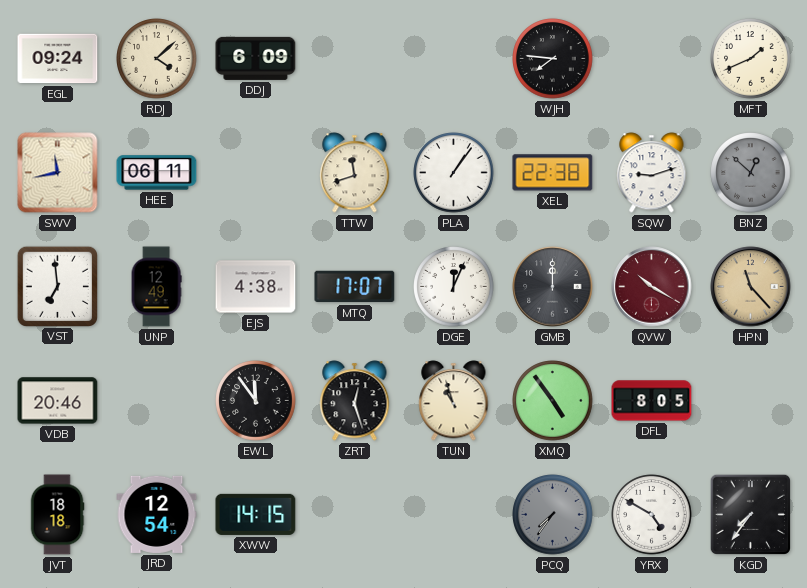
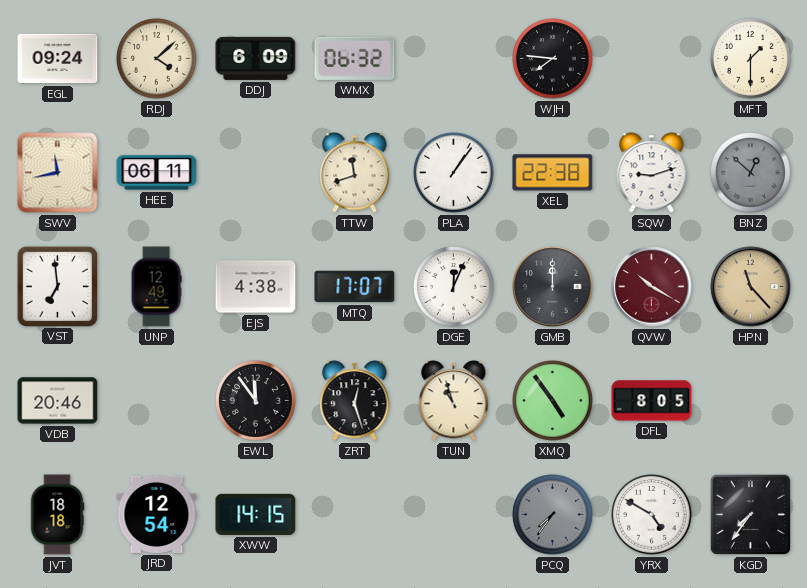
WMX: none -> 06:32
MFT: 1:41 -> 1:30
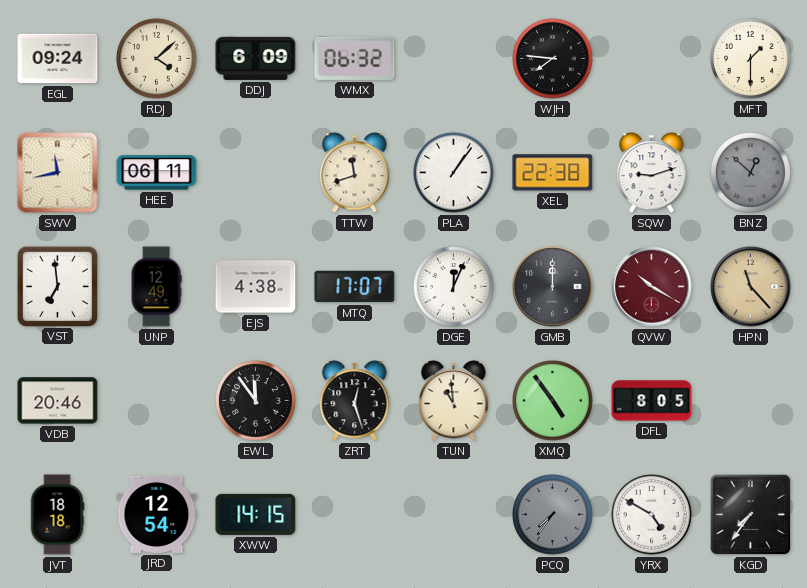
TUN: 10:57 -> 10:59
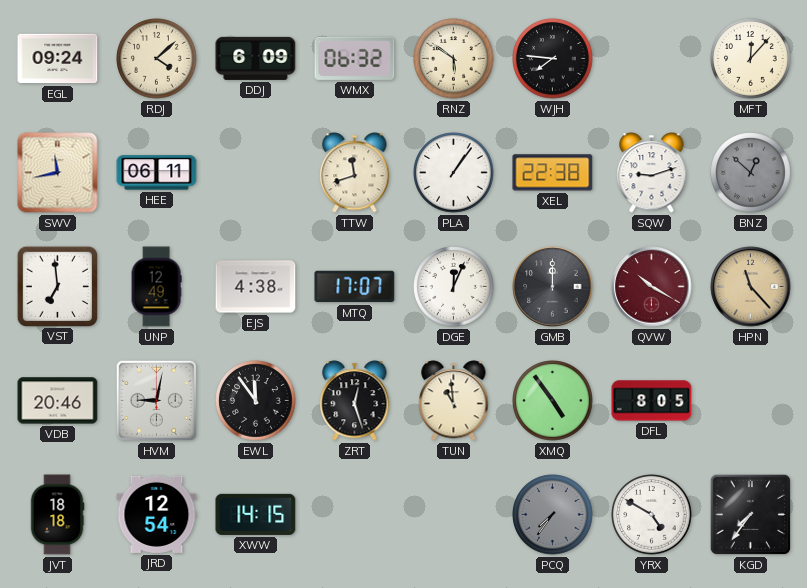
RNZ: none -> 5:51
MFT: 1:30 -> 12:07
HVM: none -> 9:02
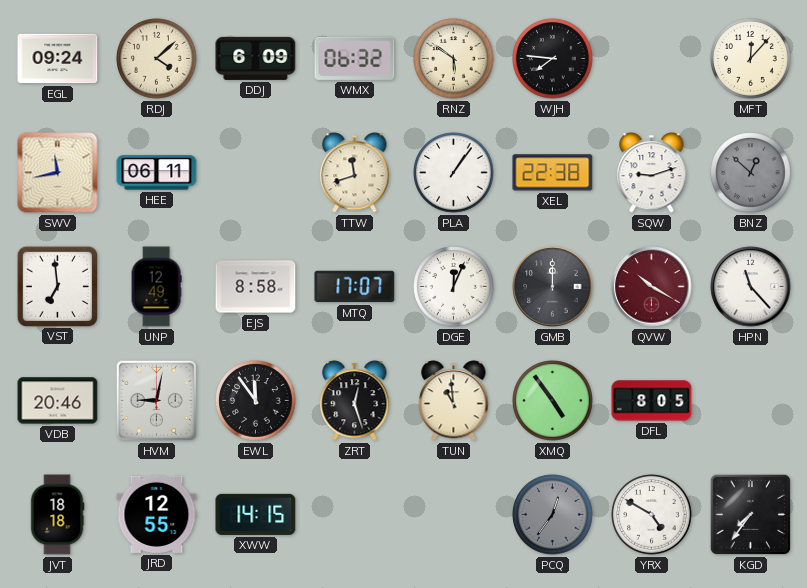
EJS: 4:38 -> 8:58
HPN dial: champagne -> white
JRD: 12:54 -> 12:55
PCQ: 7:36 -> 12:36
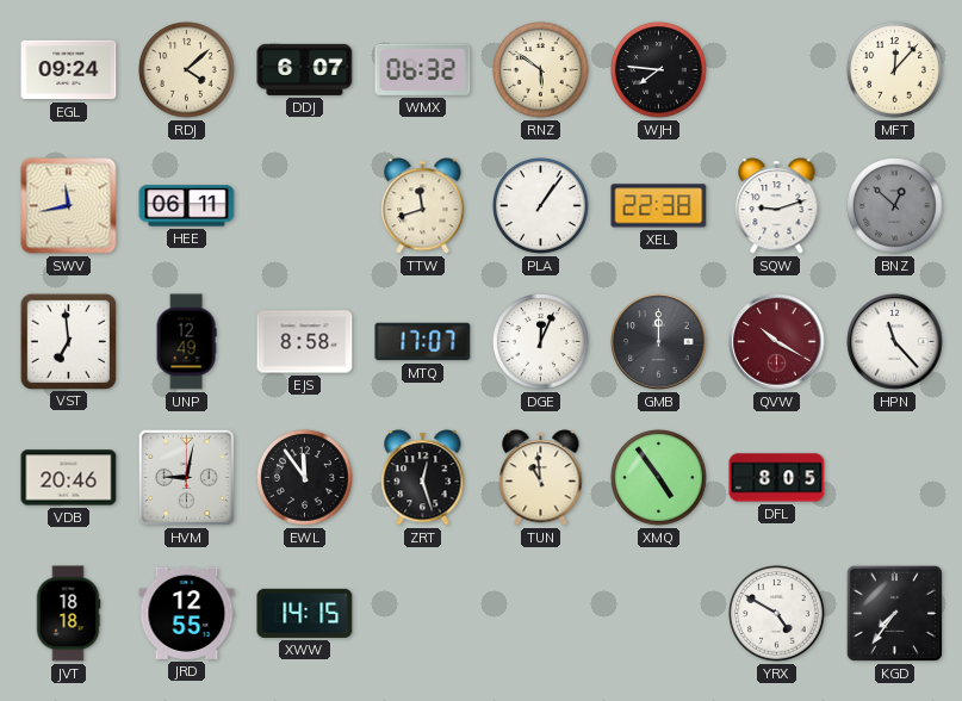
DDJ: 6:09 -> 6:07
PCQ: 12:36 -> none
